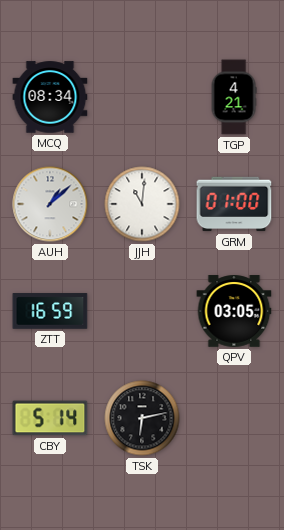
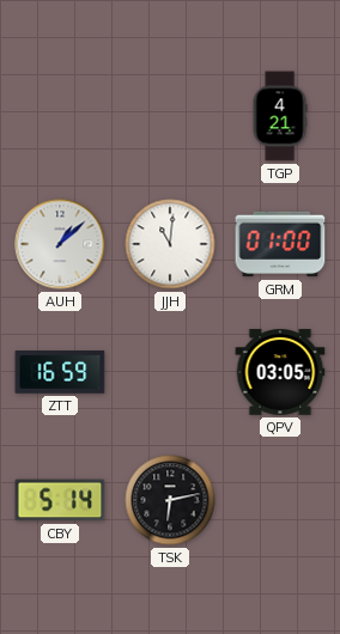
MCQ: 08:34 -> none
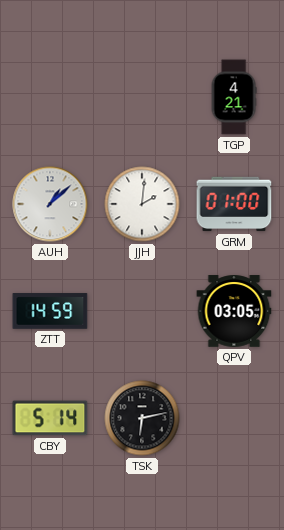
JJH: 11:01 -> 2:01
ZTT: 16:59 -> 14:59
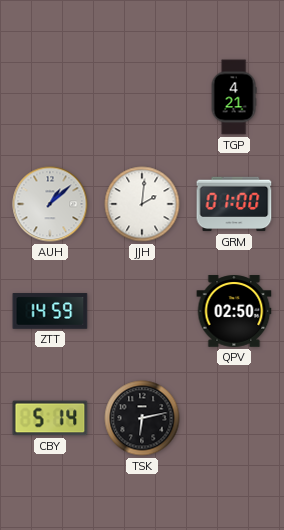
QPV: 03:05 -> 02:50
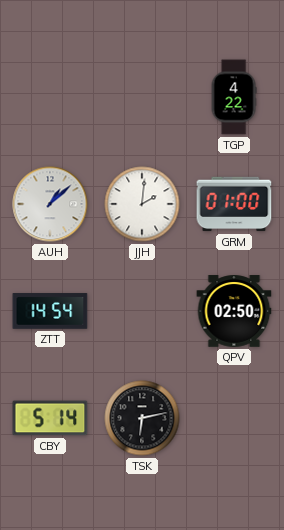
TGP: 4:21 -> 4:22
ZTT: 14:59 -> 14:54
